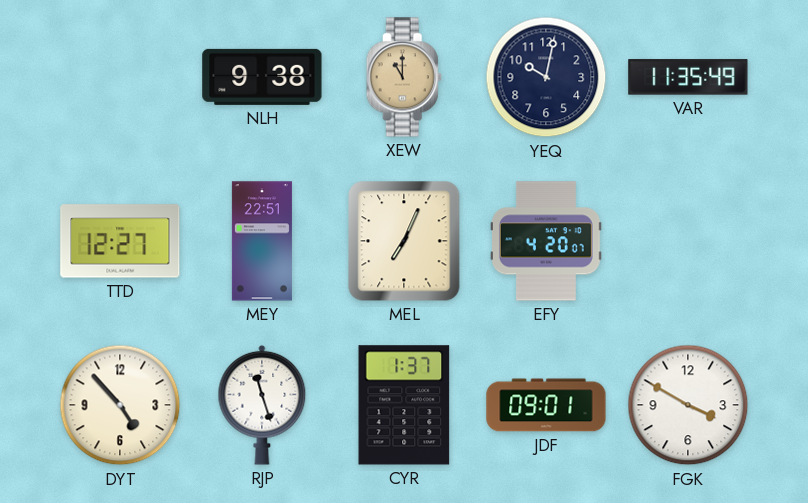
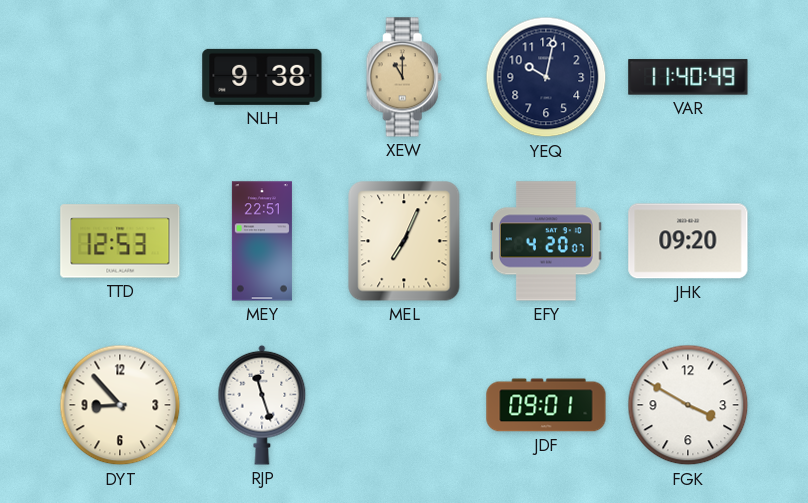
VAR: 11:35 -> 11:40
TTD: 12:27 -> 12:53
JHK: none -> 09:20
DYT: 4:53 -> 8:53
CYR: 1:37 -> none
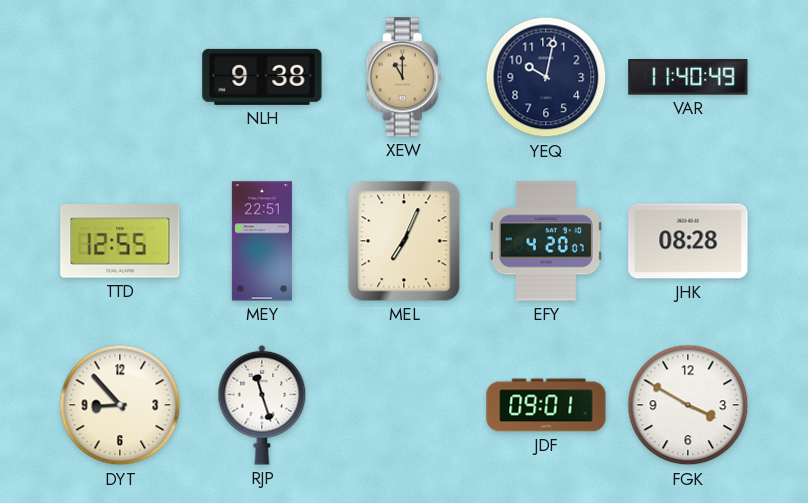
TTD: 12:53 -> 12:55
JHK: 09:20 -> 08:28
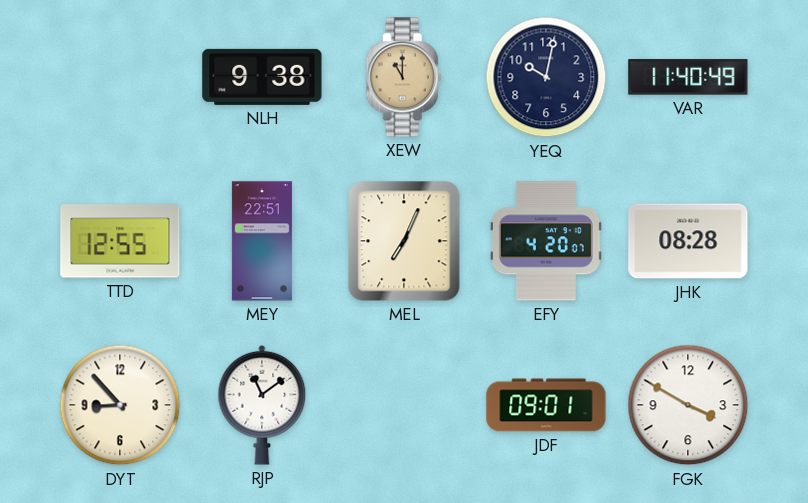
RJP: 11:27 -> 11:09
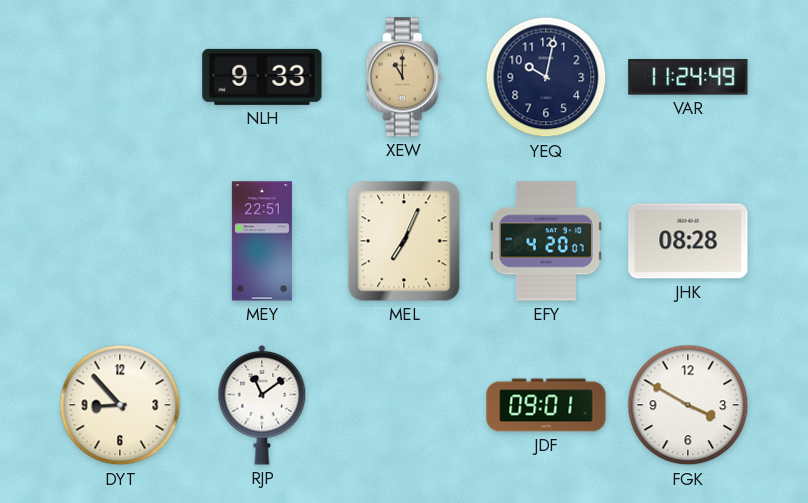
NLH: 9:38 -> 9:33
VAR: 11:40 -> 11:24
TTD: 12:55 -> none
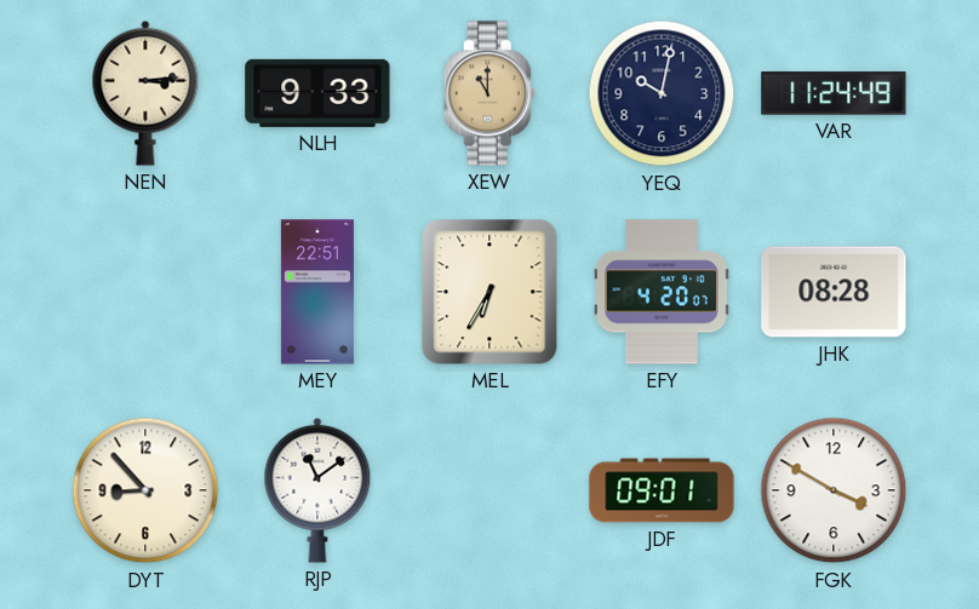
NEN: none -> 3:14
MEL: 7:04 -> 6:35
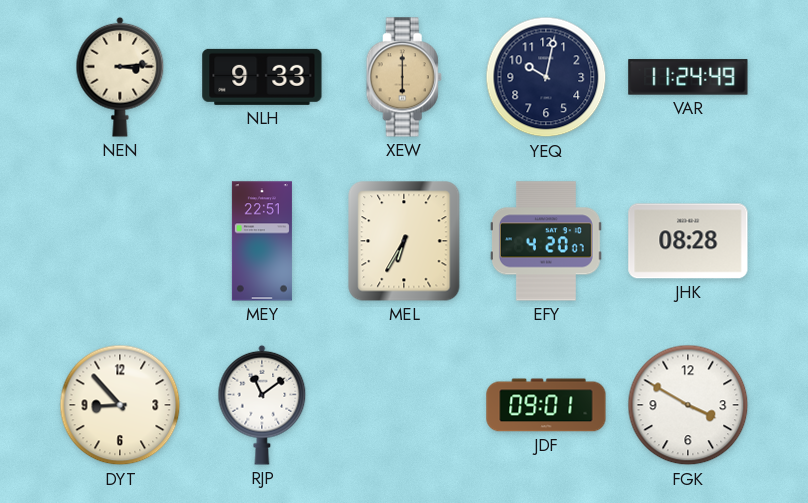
XEW: 11:00 -> 6:00
